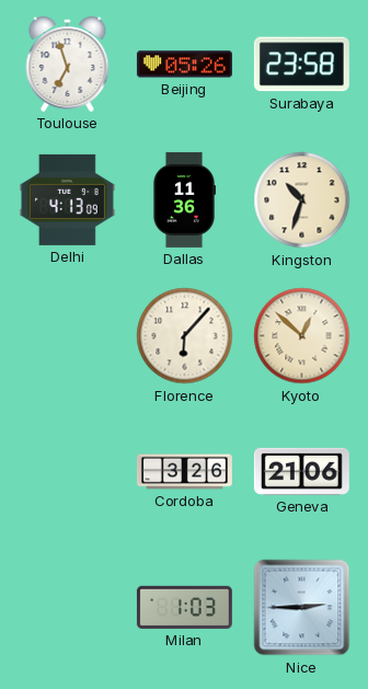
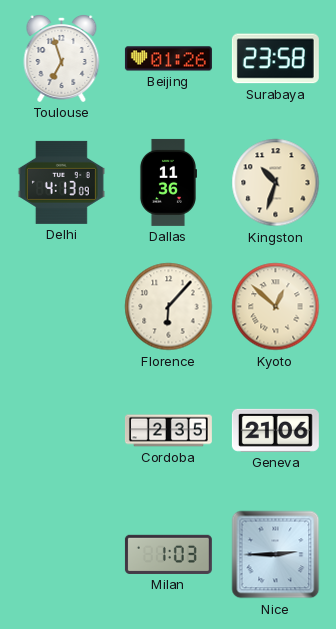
Beijing: 05:26 -> 01:26
Cordoba: 3:26 -> 2:35
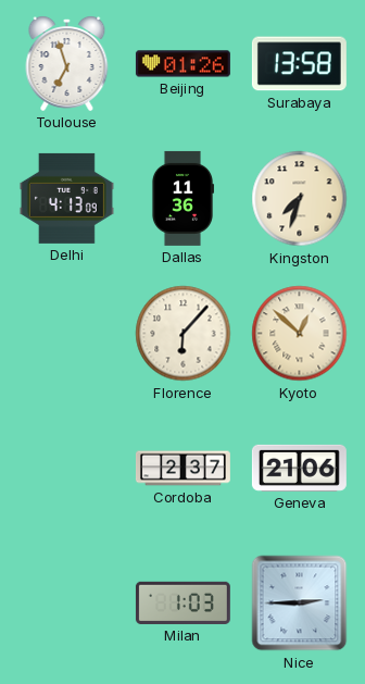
Surabaya: 23:58 -> 13:58
Kingston: 10:33 -> 7:33
Cordoba: 2:35 -> 2:37
